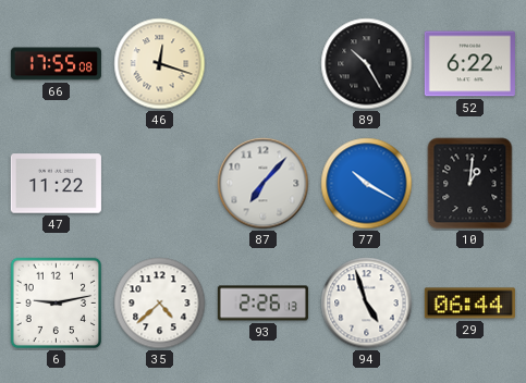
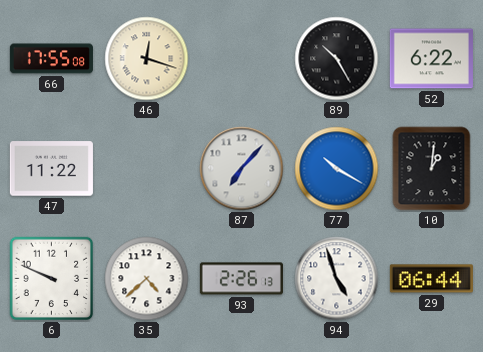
6: 9:13 -> 9:49
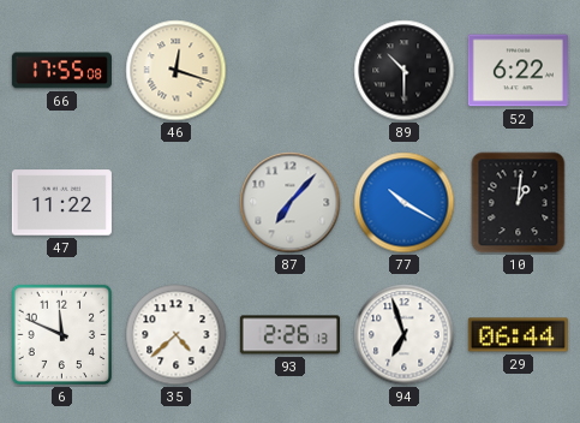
89: 10:25 -> 10:30
6: 9:49 -> 11:49
94: 4:57 -> 6:57
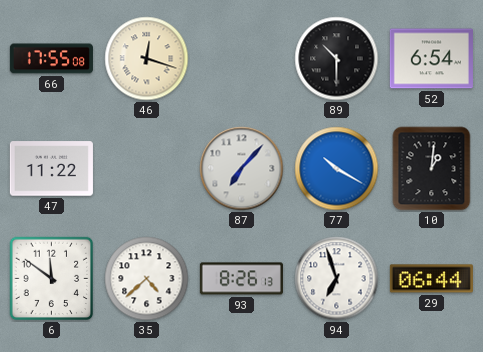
52: 6:22 -> 6:54
6: 11:49 -> 11:51
93: 2:26 -> 8:26
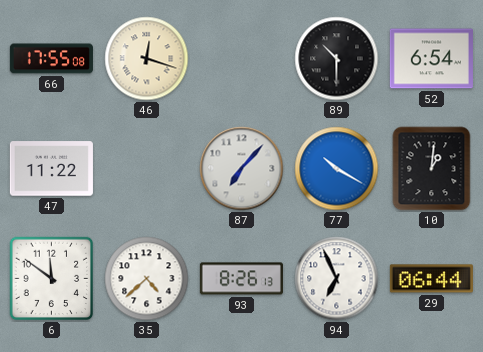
94: 6:57 -> 6:56
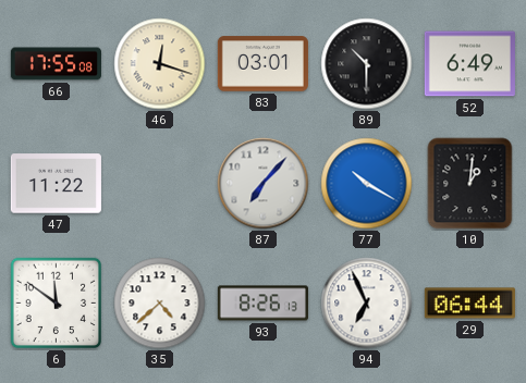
83: none -> 03:01
52: 6:54 -> 6:49
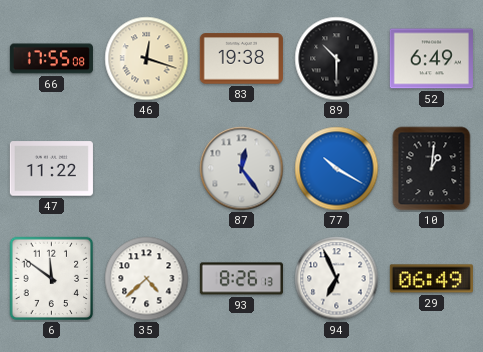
83: 03:01 -> 19:38
87: 7:07 -> 12:24
29: 06:44 -> 06:49
